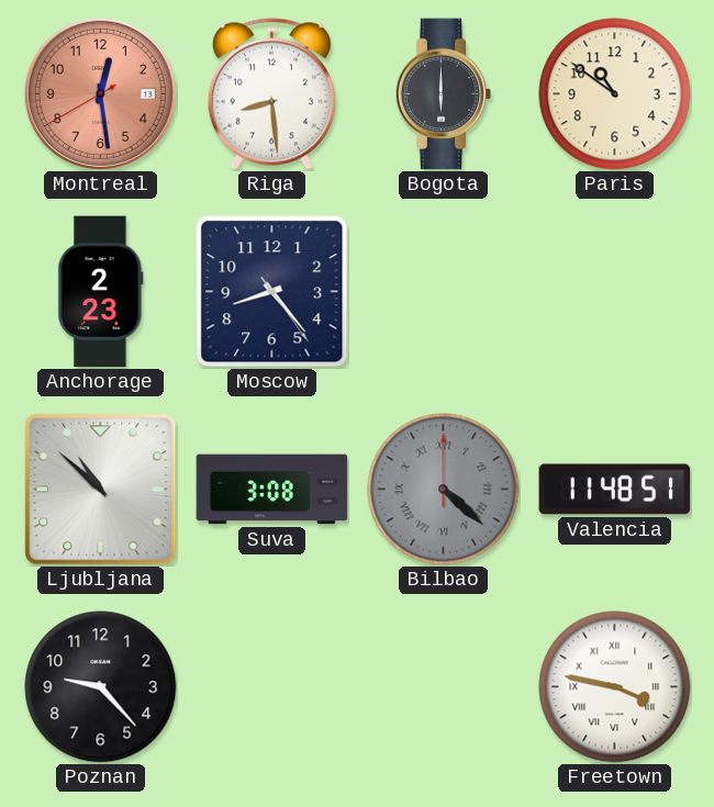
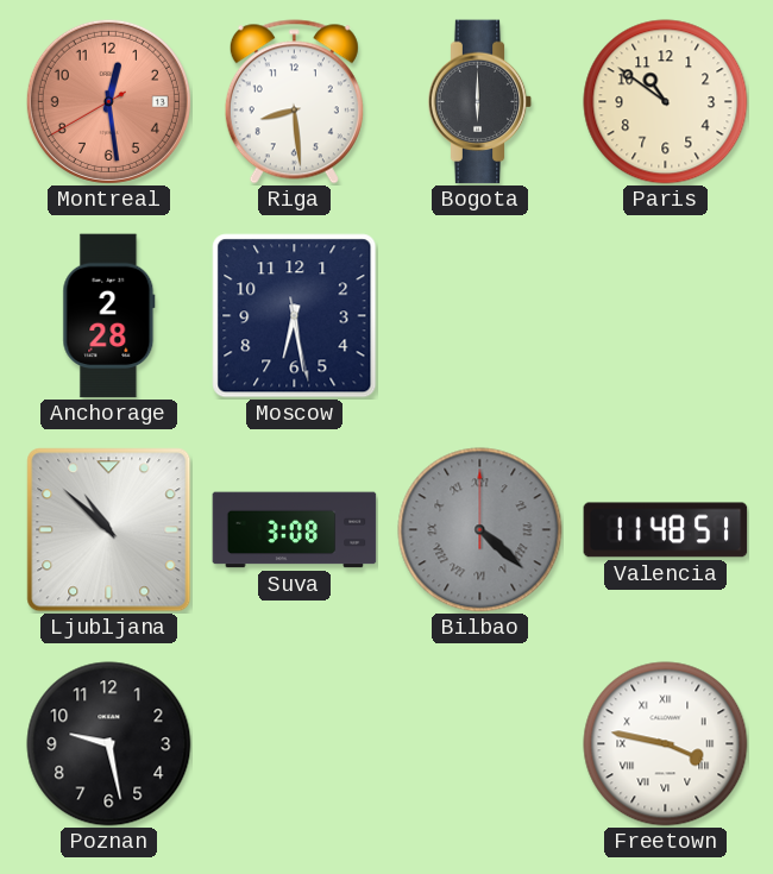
Anchorage: 2:23 -> 2:28
Moscow: 8:23 -> 6:28
Poznan: 9:23 -> 9:28
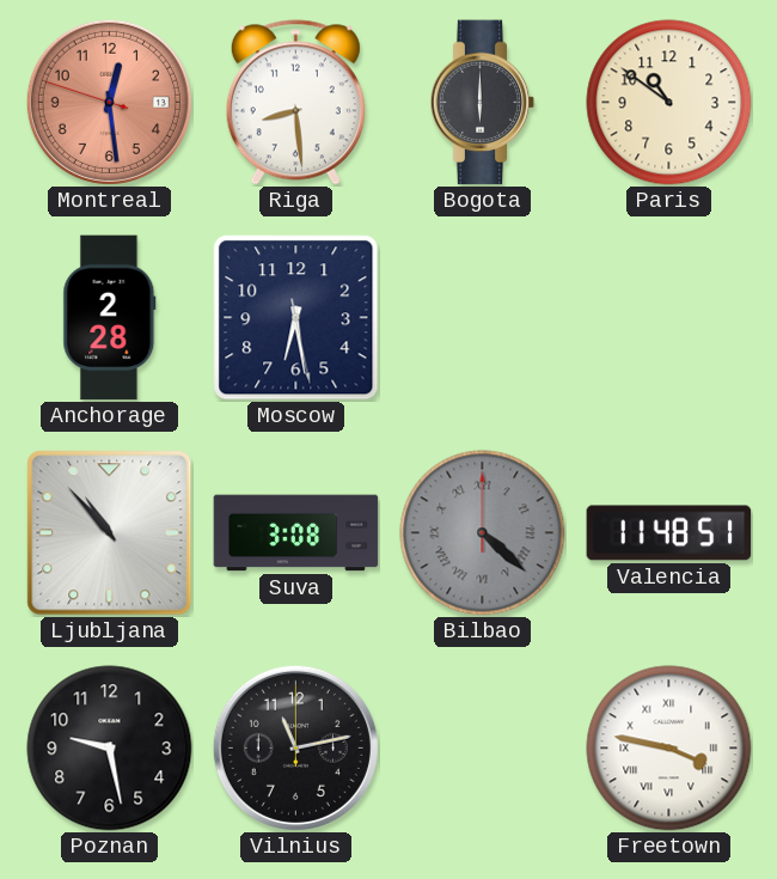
Montreal: 12:28:40 -> 12:28:48
Ljubljana: 10:52 -> 10:53
Vilnius: none -> 11:13
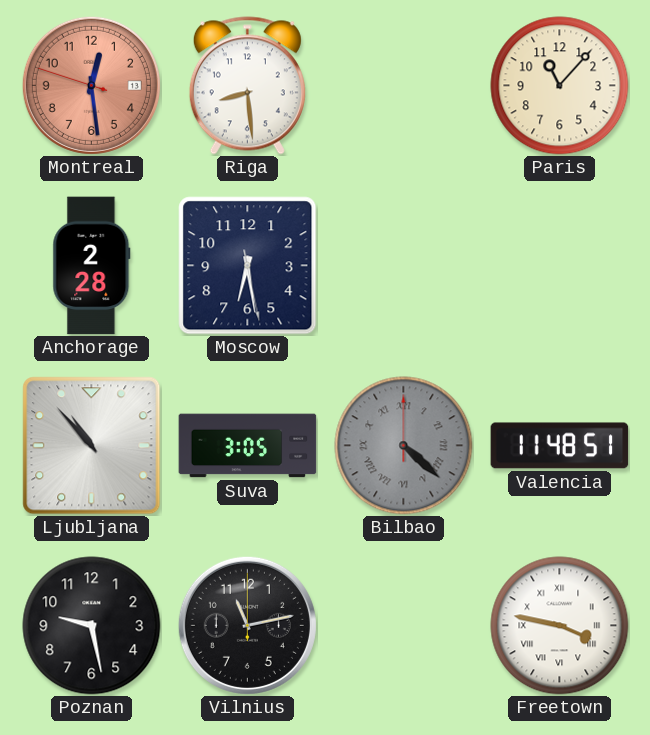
Bogota: 6:00 -> none
Paris: 10:51 -> 11:07
Suva: 3:08 -> 3:05
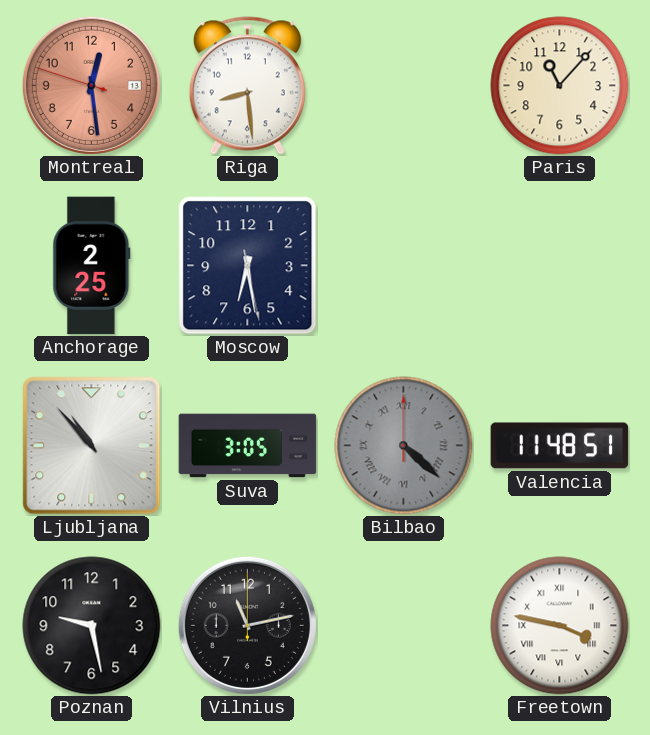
Anchorage: 2:28 -> 2:25
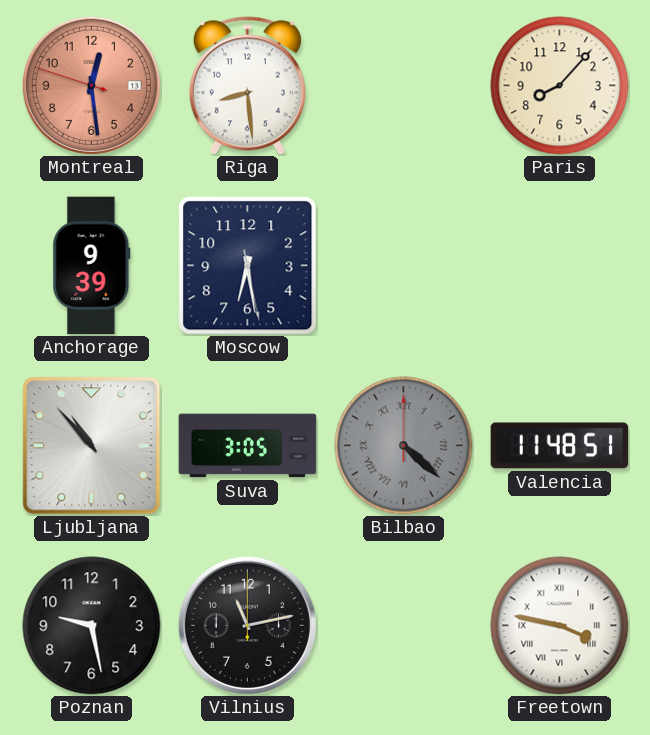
Paris: 11:07 -> 8:07
Anchorage: 2:25 -> 9:39
